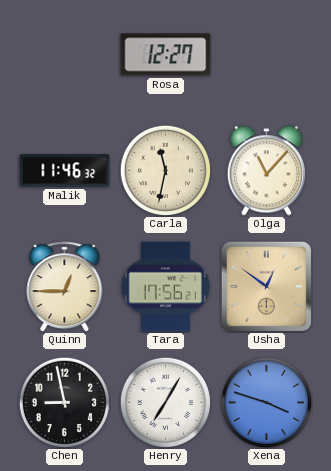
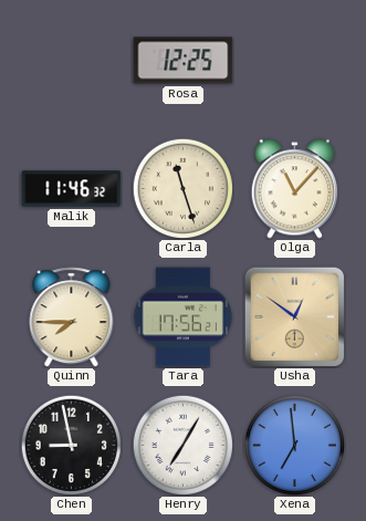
Rosa: 12:27 -> 12:25
Carla: 11:32 -> 11:27
Quinn: 12:45 -> 7:45
Xena: 3:48 -> 6:59
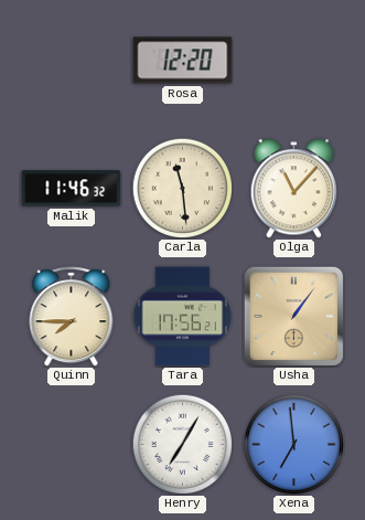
Rosa: 12:25 -> 12:20
Carla: 11:27 -> 11:29
Usha: 12:51 -> 1:06
Chen: 8:58 -> none
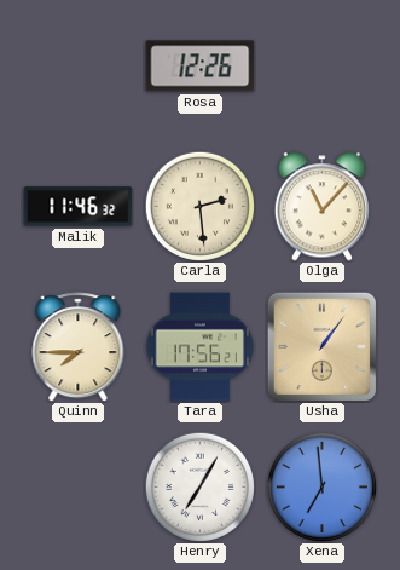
Rosa: 12:20 -> 12:26
Carla: 11:29 -> 2:29
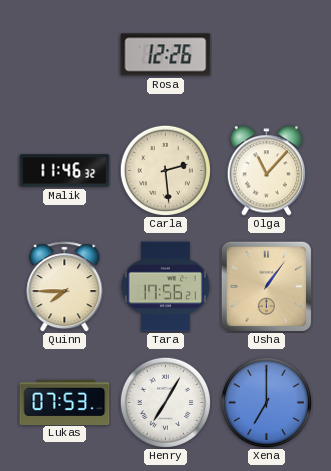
Lukas: none -> 07:53
Xena: 6:59 -> 7:00
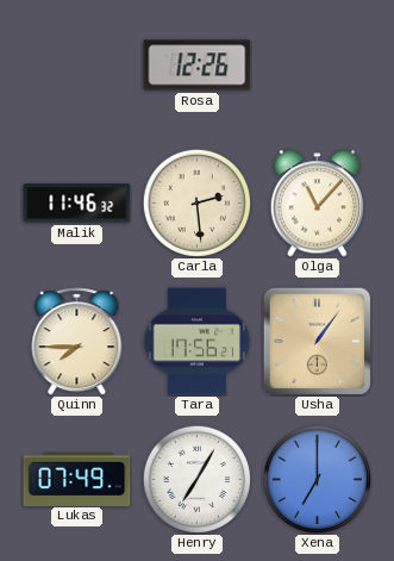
Lukas: 07:53 -> 07:49
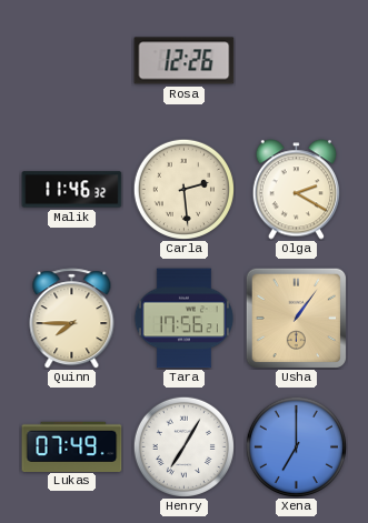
Olga: 11:07 -> 2:20
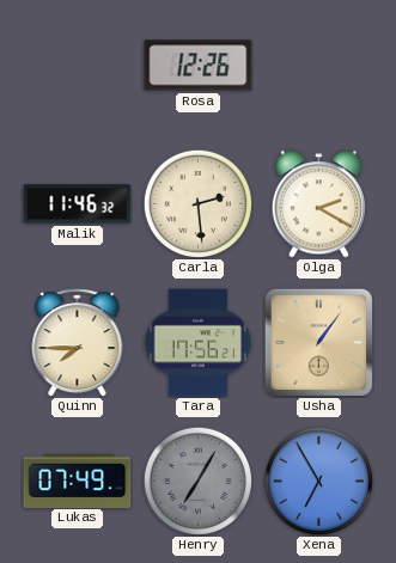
Henry dial: white -> grey
Xena: 7:00 -> 6:55
